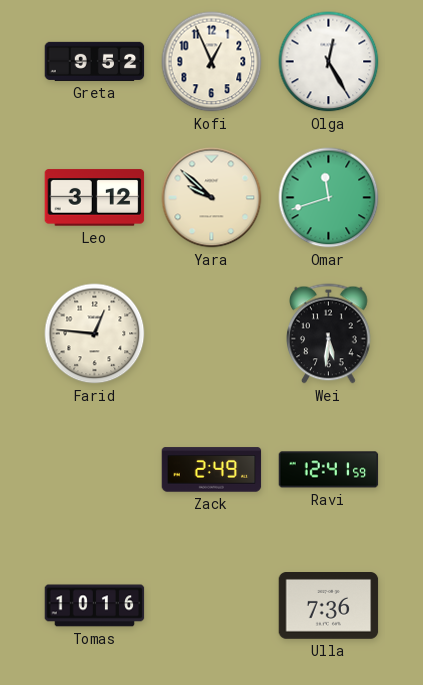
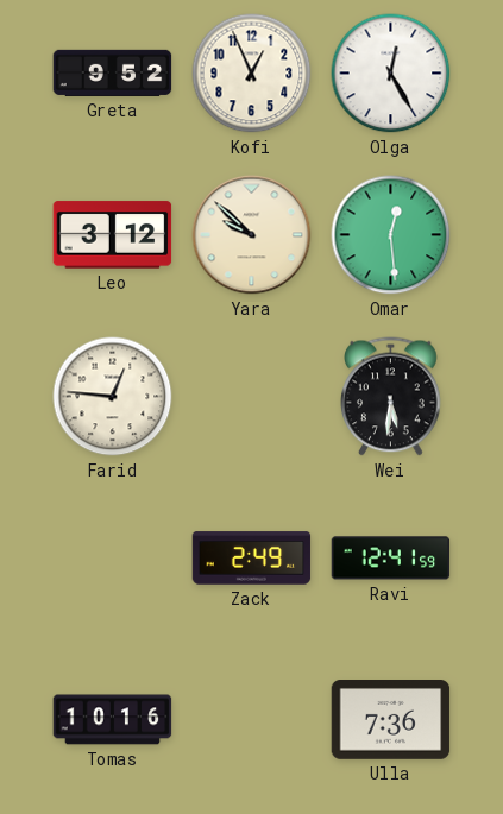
Omar: 11:42 -> 12:29
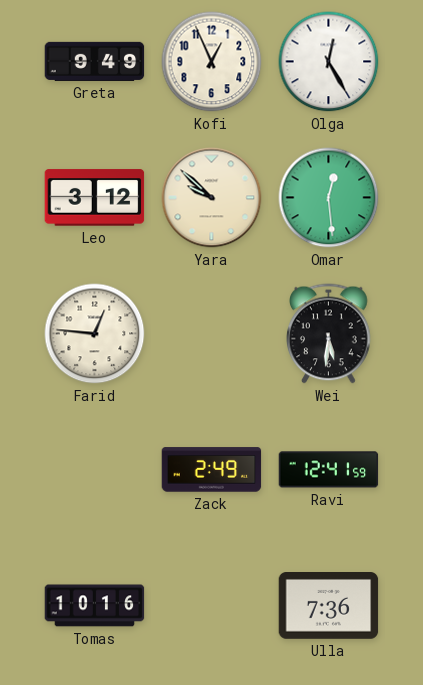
Greta: 9:52 -> 9:49
